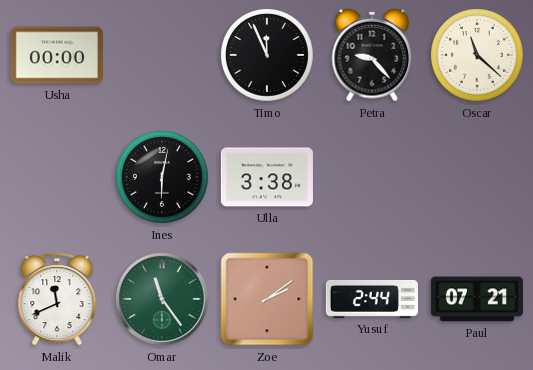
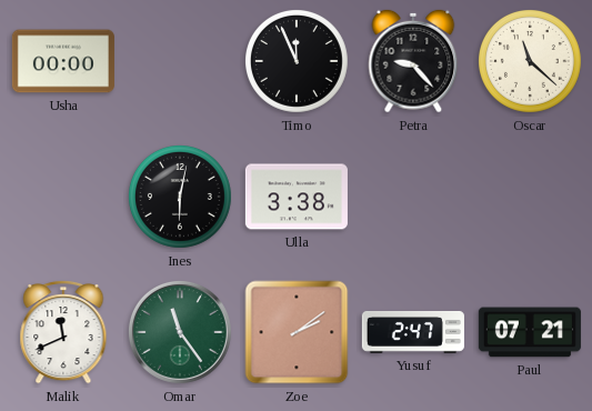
Yusuf: 2:44 -> 2:47
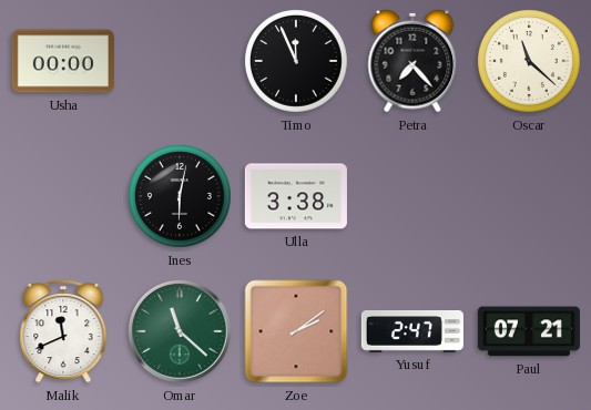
Petra: 9:23 -> 7:23
Omar: 11:24 -> 11:22
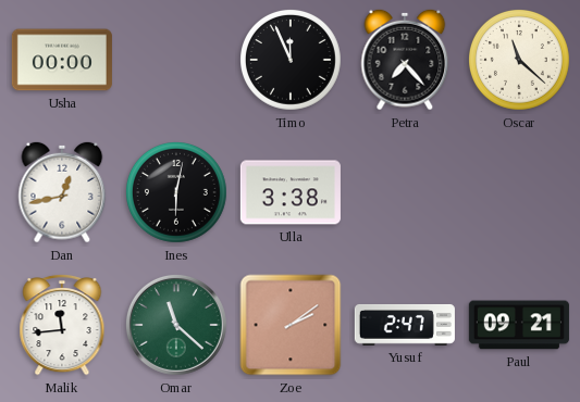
Dan: none -> 12:43
Malik: 11:41 -> 11:44
Paul: 07:21 -> 09:21
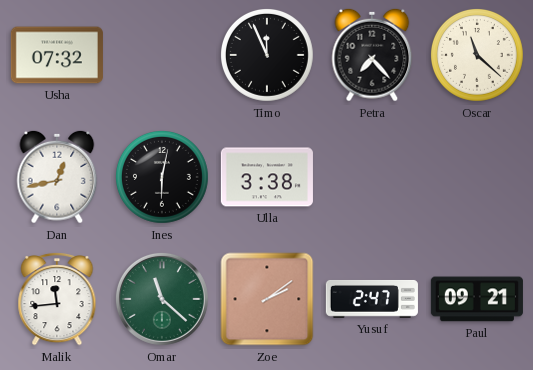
Usha: 00:00 -> 07:32
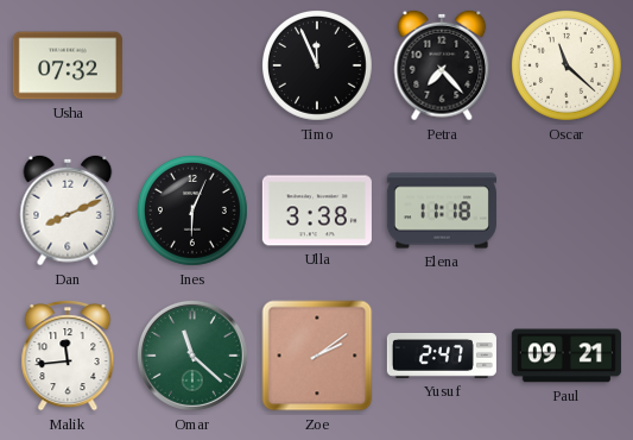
Dan: 12:43 -> 8:11
Ines: 6:02 -> 6:04
Elena: none -> 11:18
